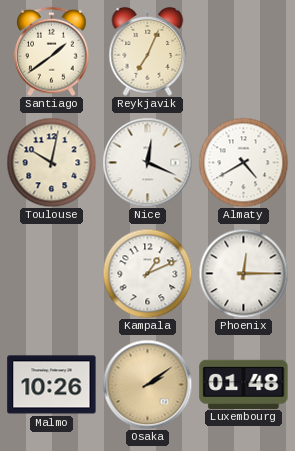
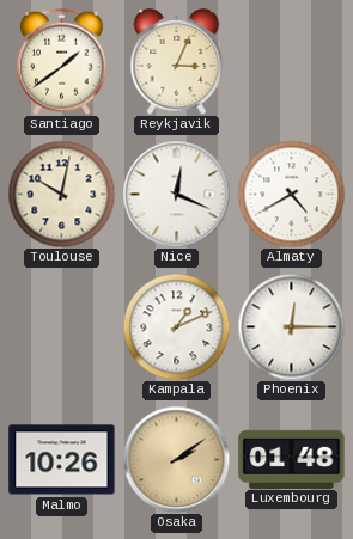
Reykjavik: 7:04 -> 3:04
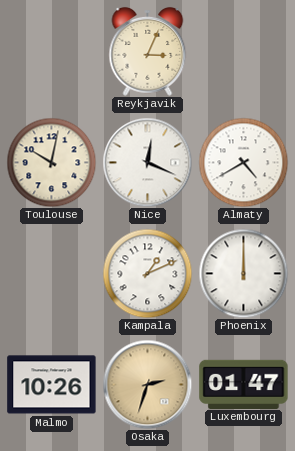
Santiago: 1:39 -> none
Phoenix: 12:15 -> 12:00
Osaka: 2:09 -> 2:33
Luxembourg: 01:48 -> 01:47
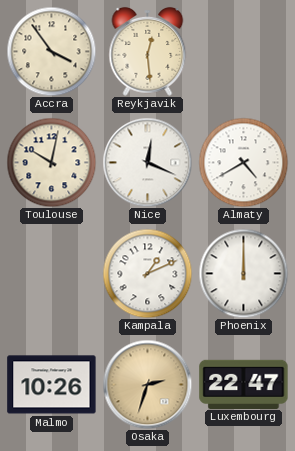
Accra: none -> 3:54
Reykjavik: 3:04 -> 12:29
Luxembourg: 01:47 -> 22:47
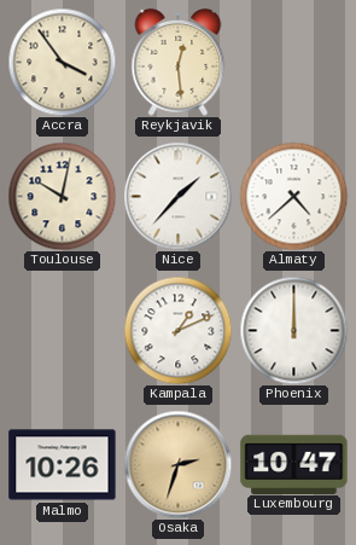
Nice: 12:19 -> 1:37
Almaty: 4:40 -> 4:38
Luxembourg: 22:47 -> 10:47
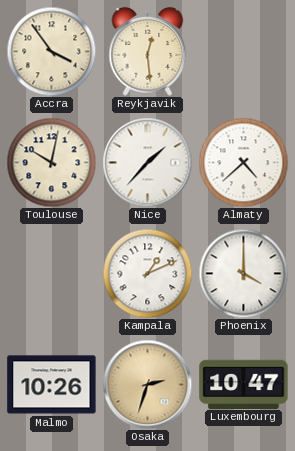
Phoenix: 12:00 -> 4:00
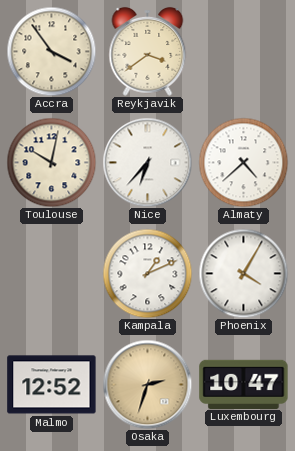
Reykjavik: 12:29 -> 3:39
Nice: 1:37 -> 6:37
Phoenix: 4:00 -> 4:05
Malmo: 10:26 -> 12:52
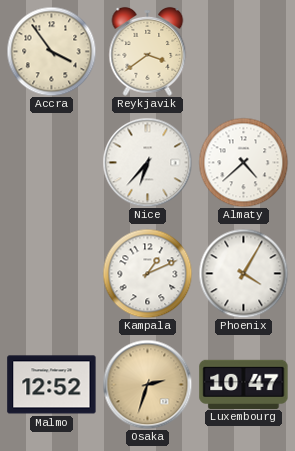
Toulouse: 10:02 -> none
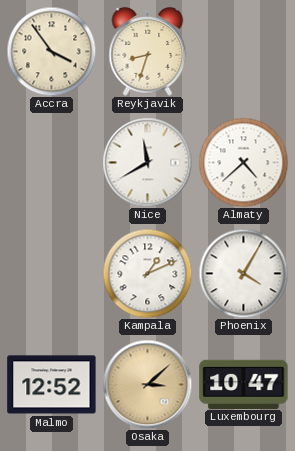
Reykjavik: 3:39 -> 8:33
Nice: 6:37 -> 11:40
Osaka: 2:33 -> 3:08
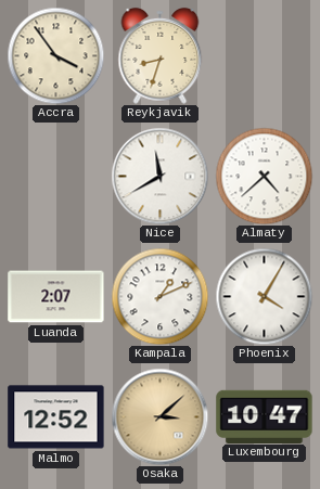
Luanda: none -> 2:07
